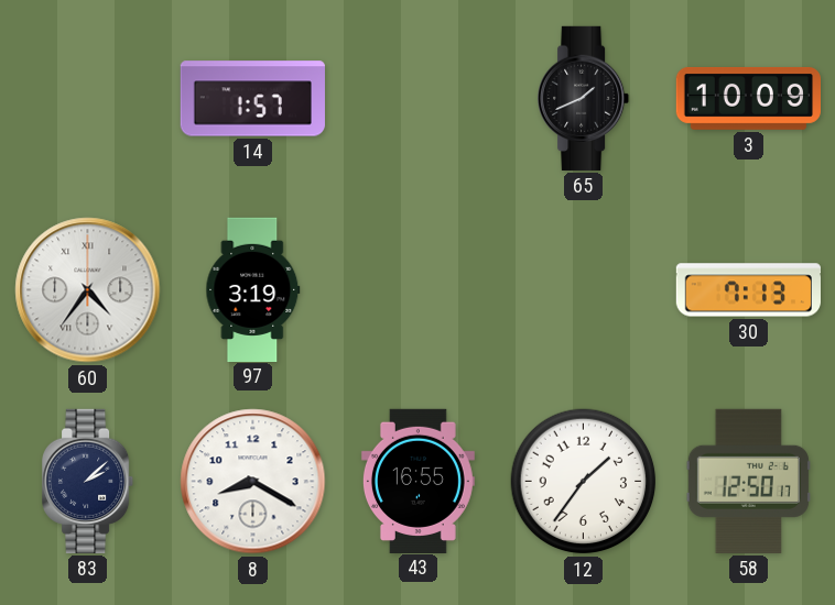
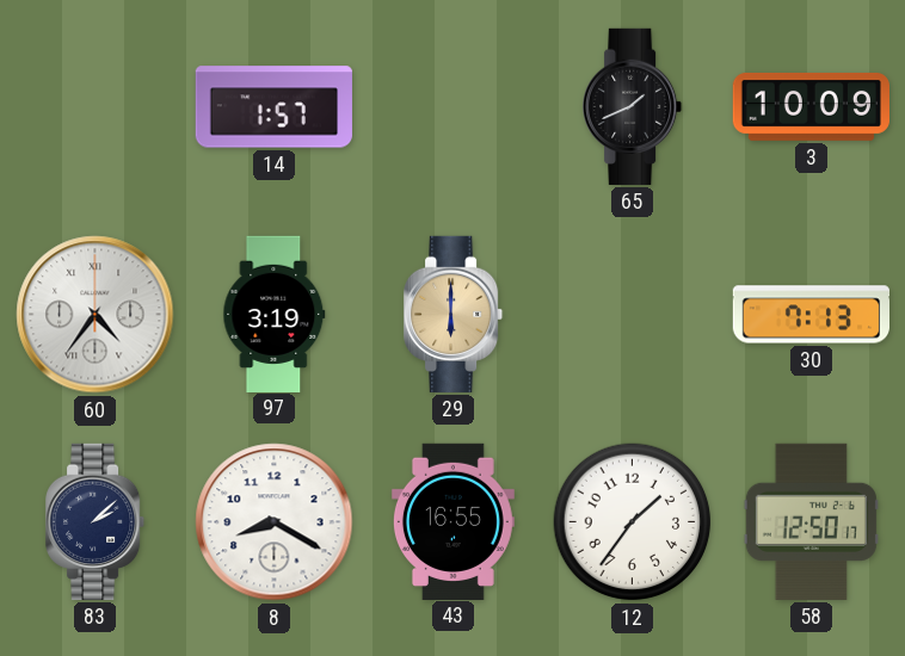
29: none -> 6:00
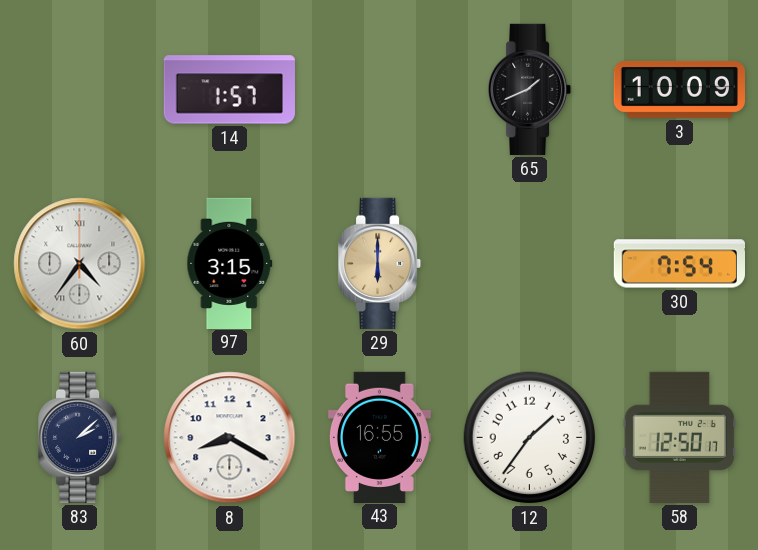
97: 3:19 -> 3:15
30: 7:13 -> 7:54
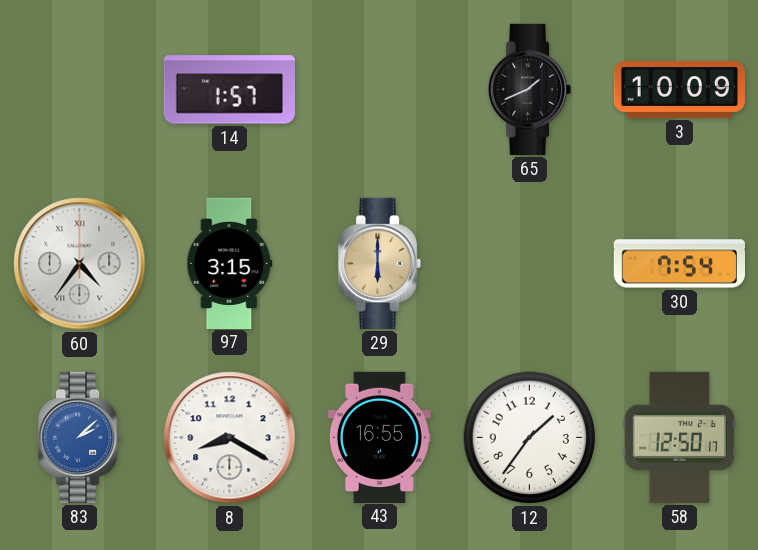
83 dial: navy -> blue
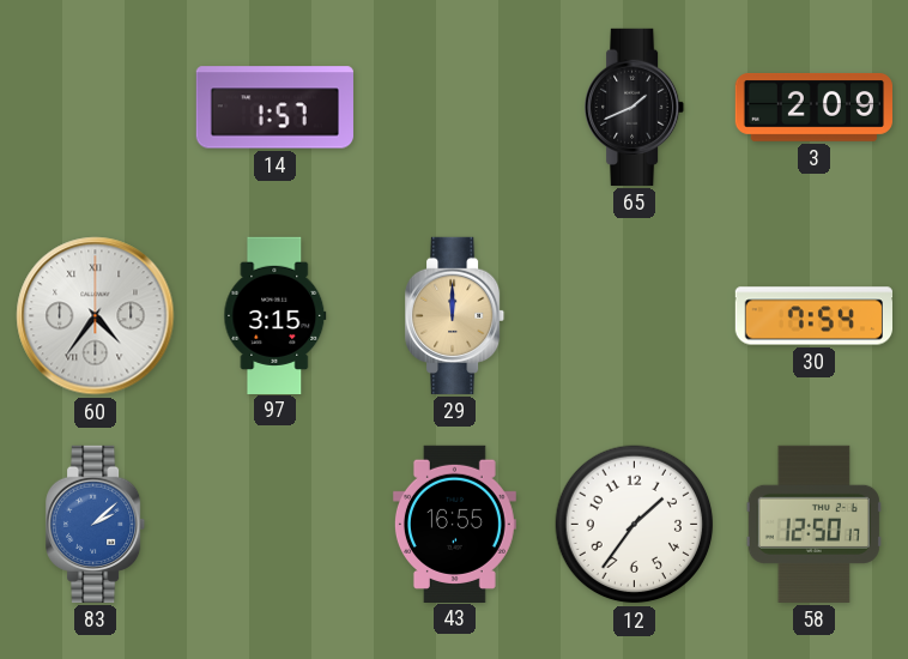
3: 10:09 -> 2:09
29: 6:00 -> 12:00
8: 8:20 -> none
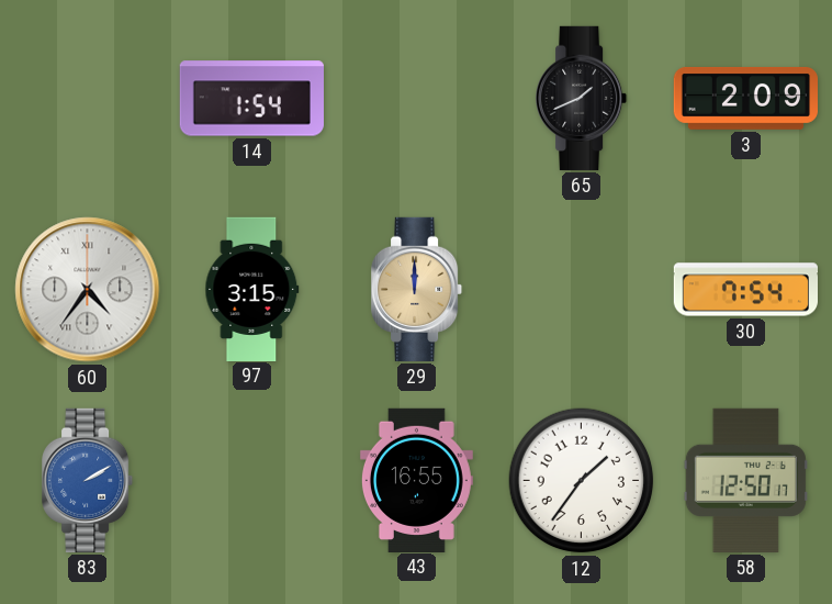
14: 1:57 -> 1:54
83: 2:08 -> 2:10
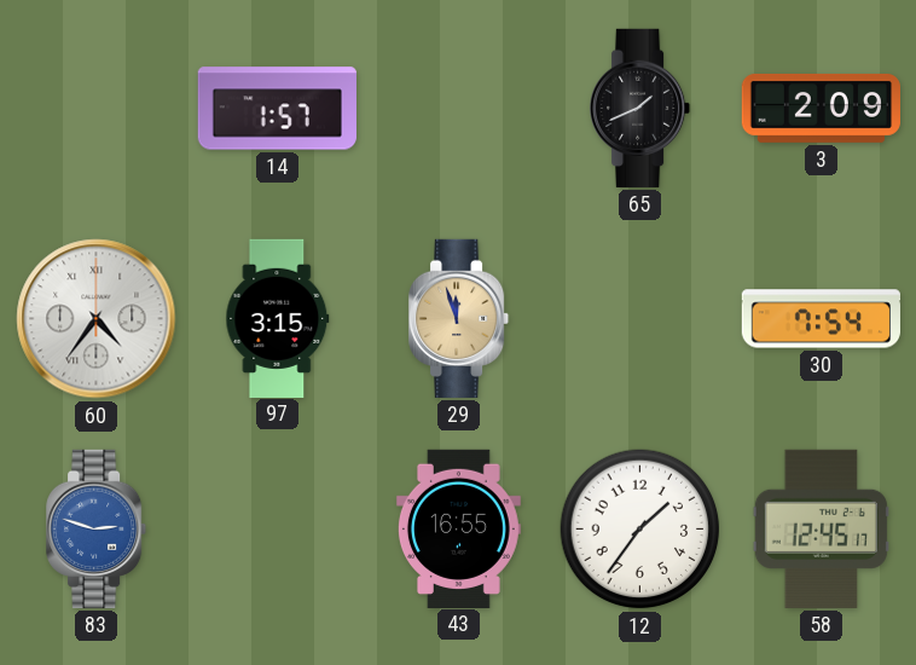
14: 1:54 -> 1:57
29: 12:00 -> 11:57
83: 2:10 -> 2:48
58: 12:50 -> 12:45
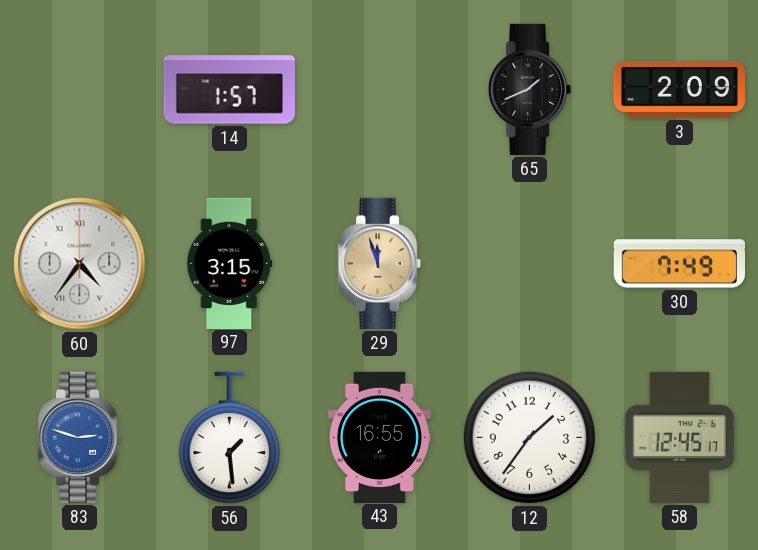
30: 7:54 -> 7:49
56: none -> 1:29
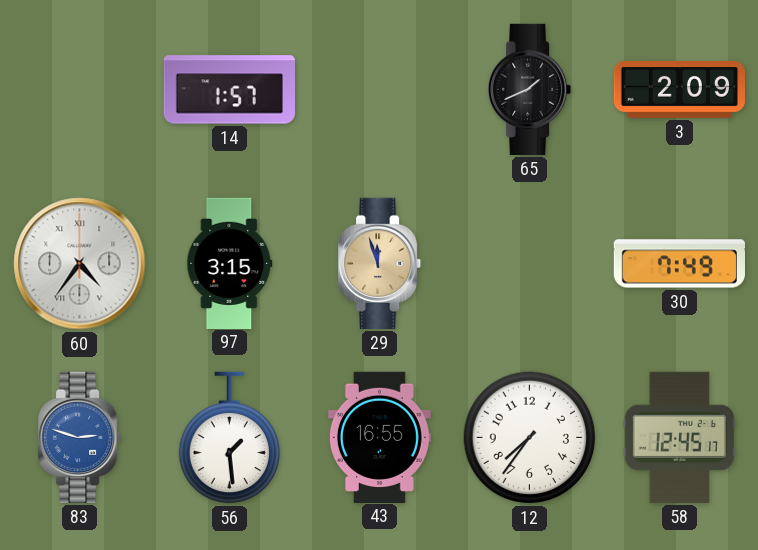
12: 1:36 -> 7:36
